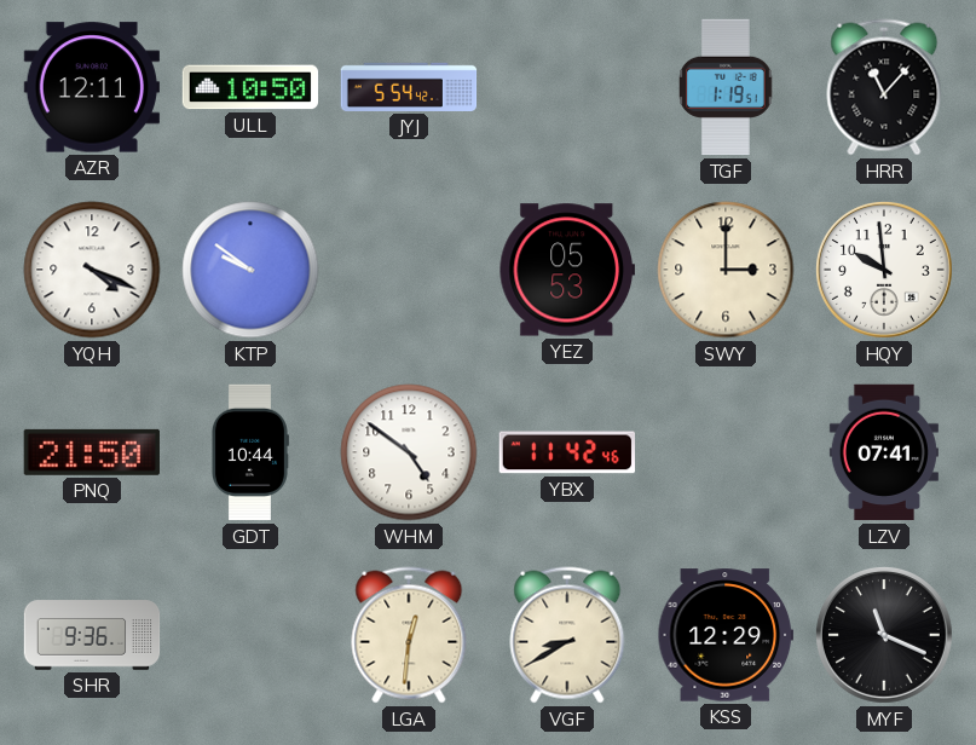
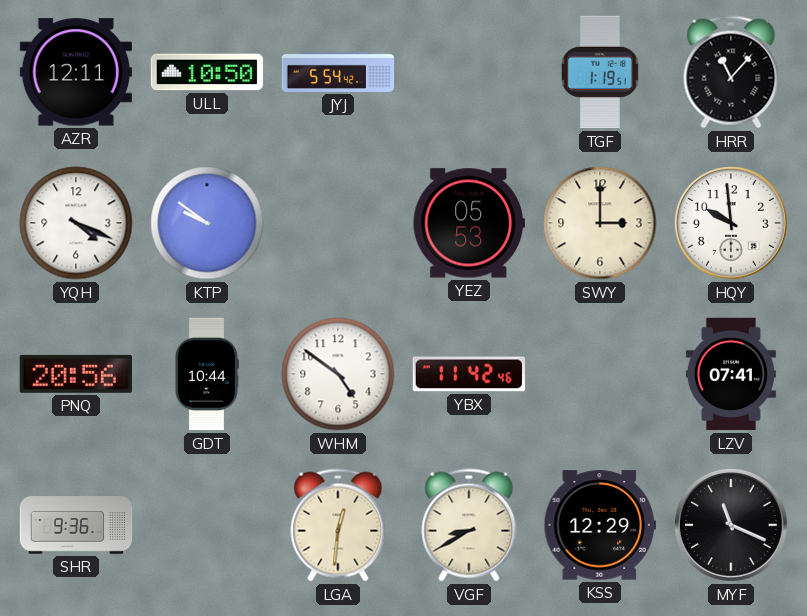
PNQ: 21:50 -> 20:56
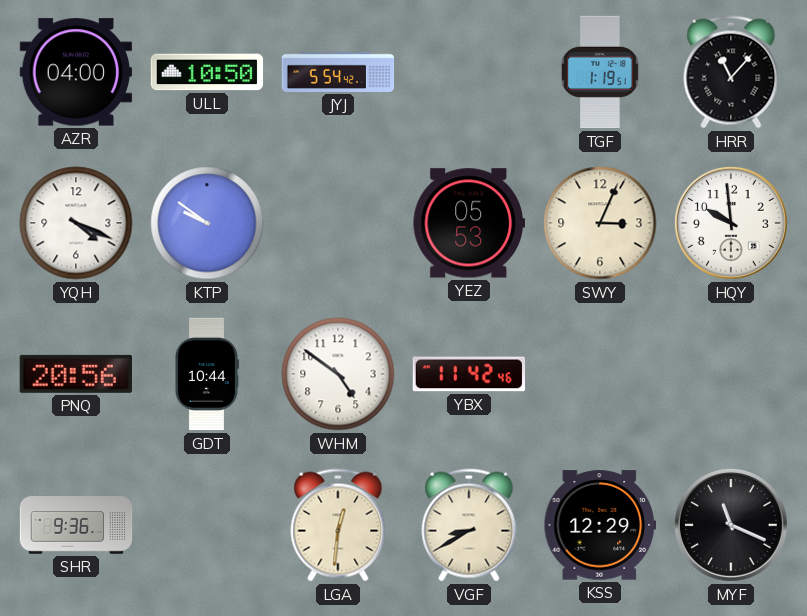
AZR: 12:11 -> 04:00
SWY: 3:00 -> 3:04
LZV: 07:41 -> none
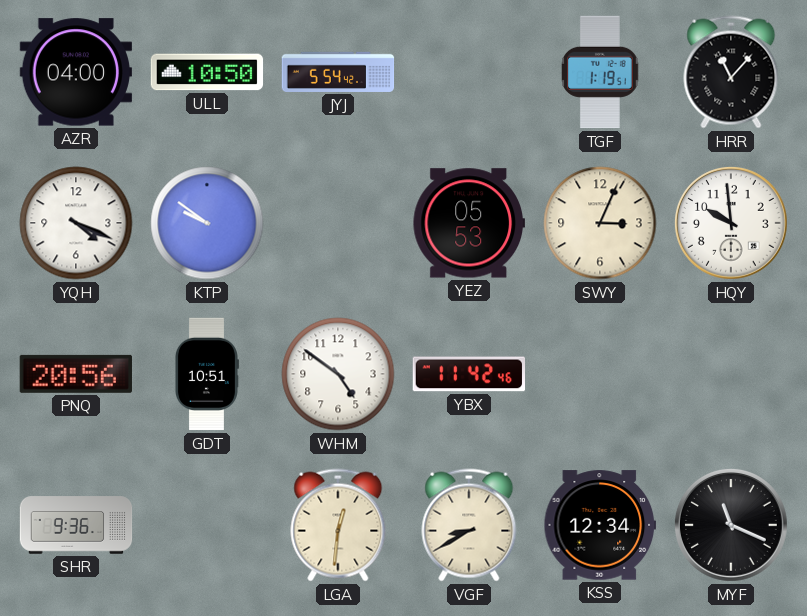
GDT: 10:44 -> 10:51
KSS: 12:29 -> 12:34
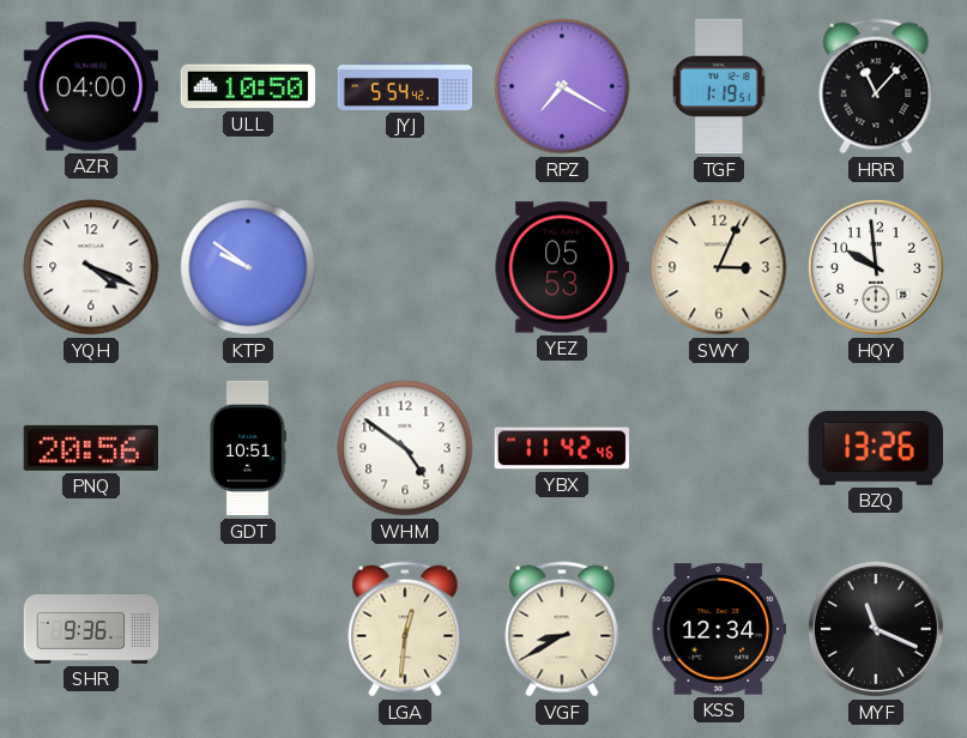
RPZ: none -> 7:20
BZQ: none -> 13:26
